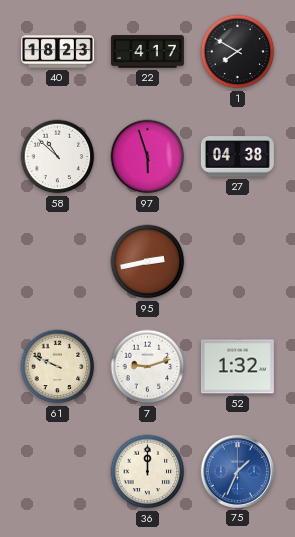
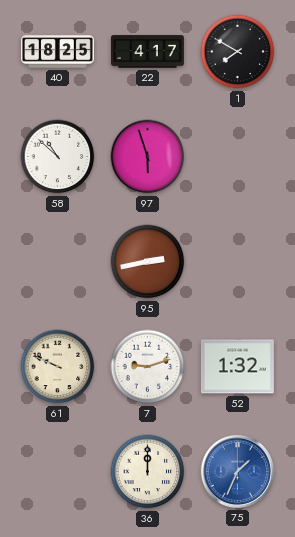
40: 18:23 -> 18:25
27: 04:38 -> none
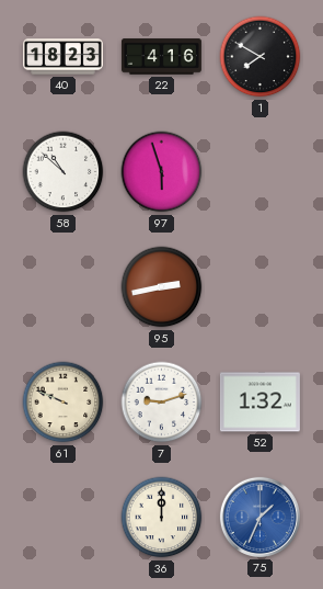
40: 18:25 -> 18:23
22: 4:17 -> 4:16
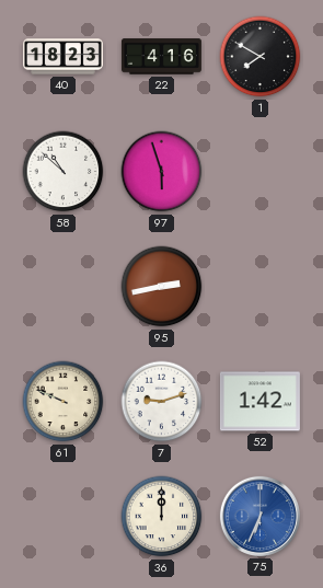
52: 1:32 -> 1:42
75: 1:34 -> 6:34
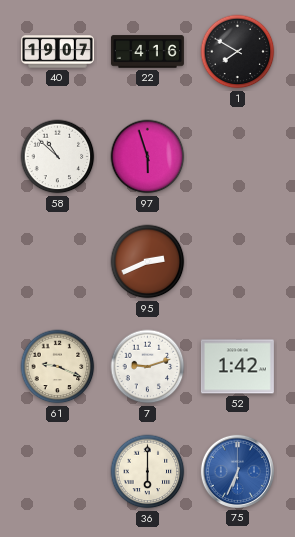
40: 18:23 -> 19:07
95: 2:43 -> 2:41
61: 9:49 -> 9:19
36: 12:00 -> 6:00
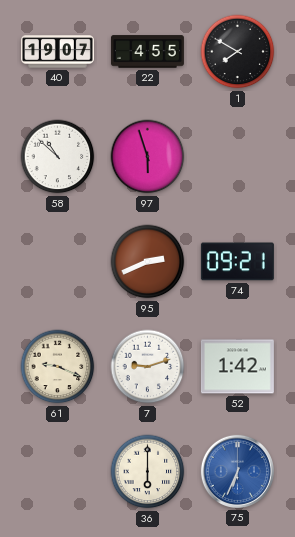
22: 4:16 -> 4:55
74: none -> 09:21
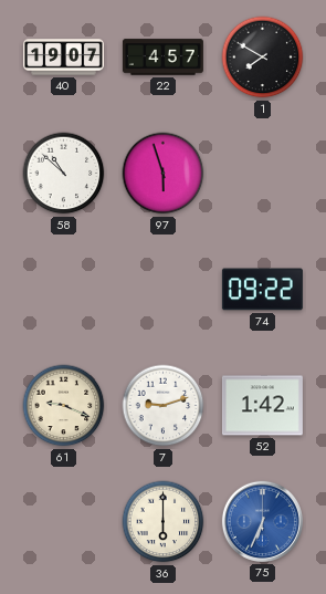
22: 4:55 -> 4:57
95: 2:41 -> none
74: 09:21 -> 09:22
